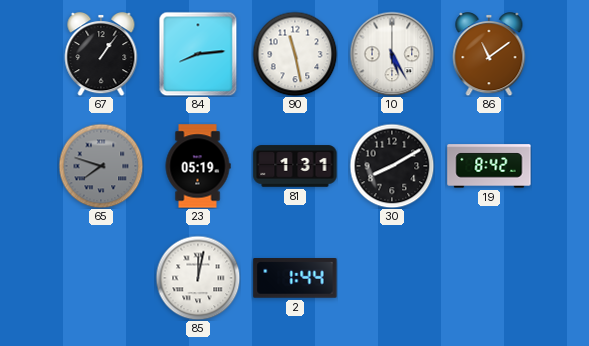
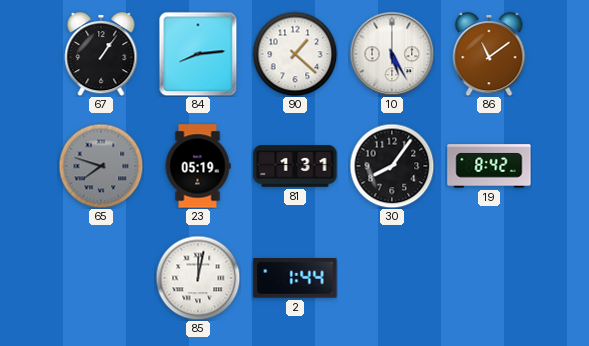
90: 11:28 -> 1:22
30: 8:10 -> 8:06
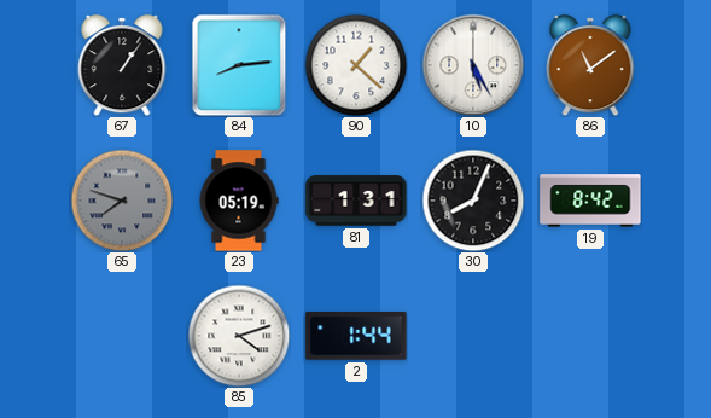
30: 8:06 -> 8:04
85: 12:02 -> 4:12
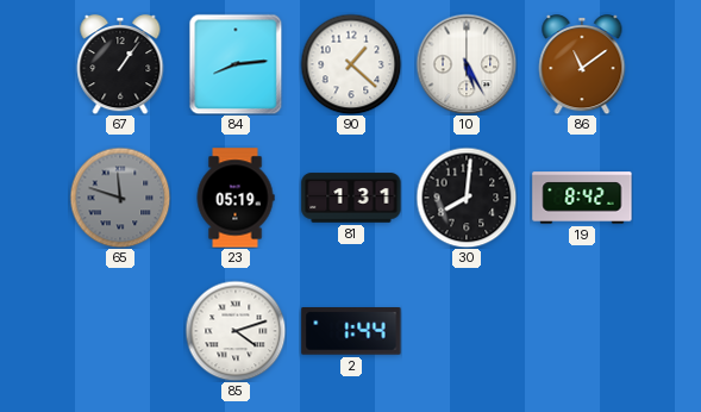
65: 7:48 -> 11:48
30: 8:04 -> 8:01
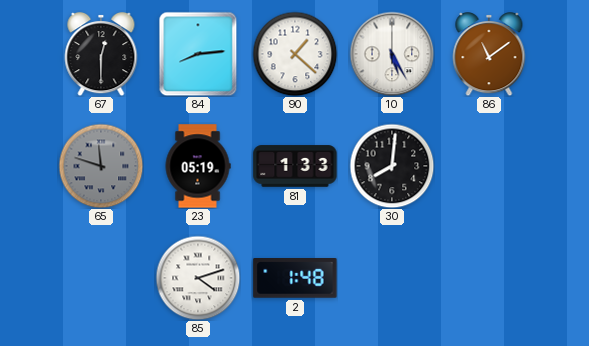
67: 1:06 -> 12:30
81: 1:31 -> 1:33
19: 8:42 -> none
2: 1:44 -> 1:48
